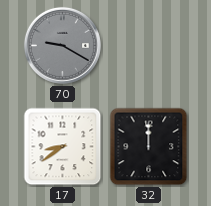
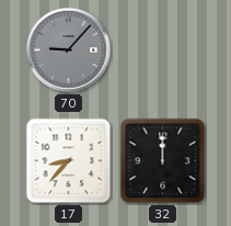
70: 9:20 -> 9:07
17: 8:39 -> 8:37
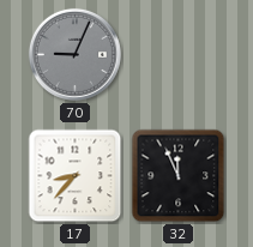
70: 9:07 -> 9:04
32: 12:00 -> 11:56
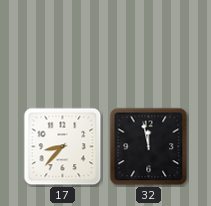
70: 9:04 -> none
32: 11:56 -> 11:58
